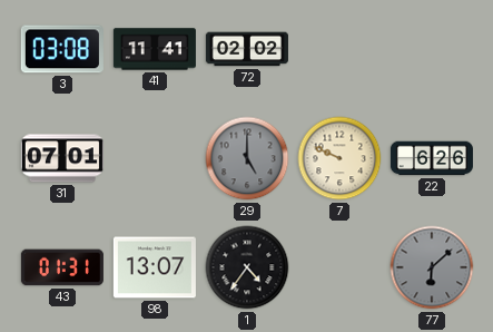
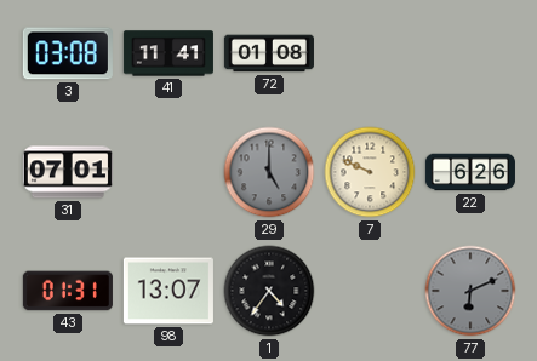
72: 02:02 -> 01:08
77: 6:08 -> 6:11
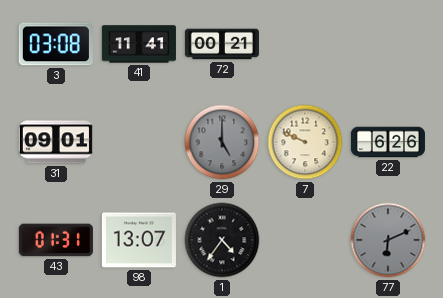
72: 01:08 -> 00:21
31: 07:01 -> 09:01
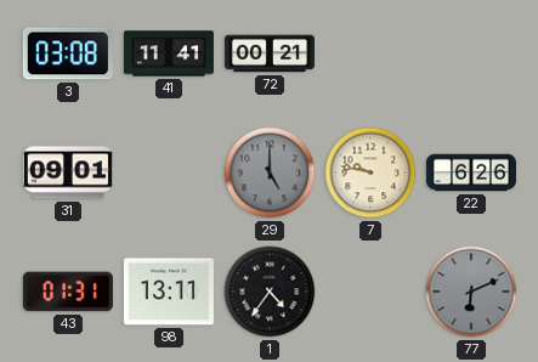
7: 9:49 -> 9:47
98: 13:07 -> 13:11
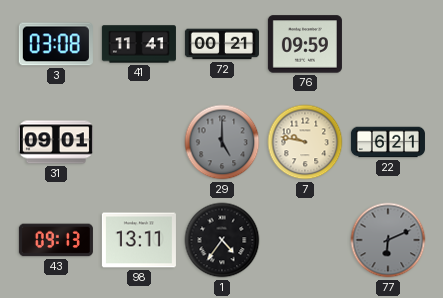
76: none -> 09:59
22: 6:26 -> 6:21
43: 01:31 -> 09:13
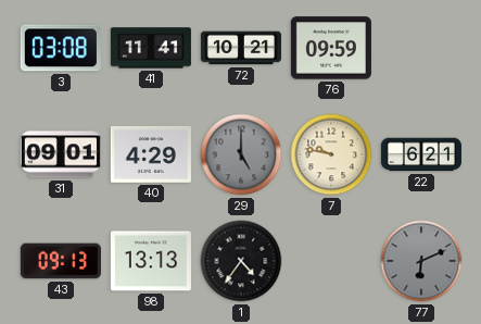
72: 00:21 -> 10:21
40: none -> 4:29
98: 13:11 -> 13:13
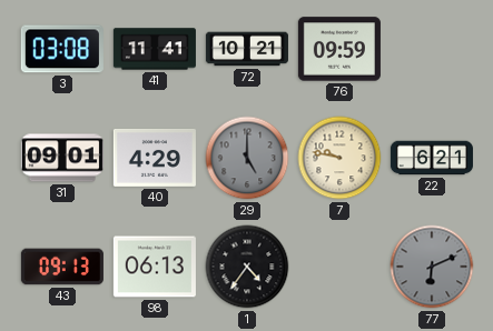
98: 13:13 -> 06:13
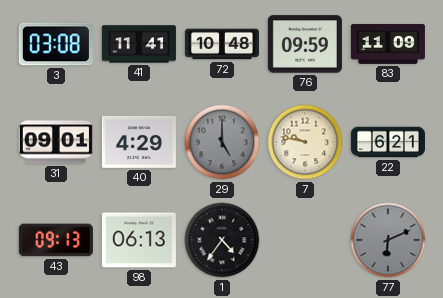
72: 10:21 -> 10:48
83: none -> 11:09
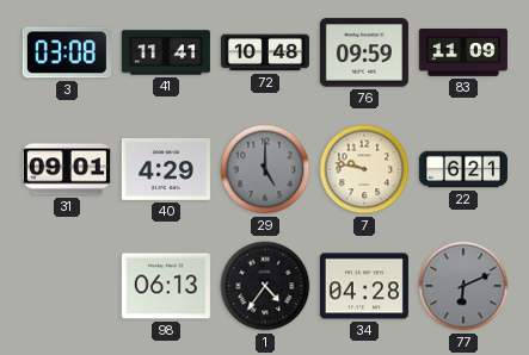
43: 09:13 -> none
34: none -> 04:28
